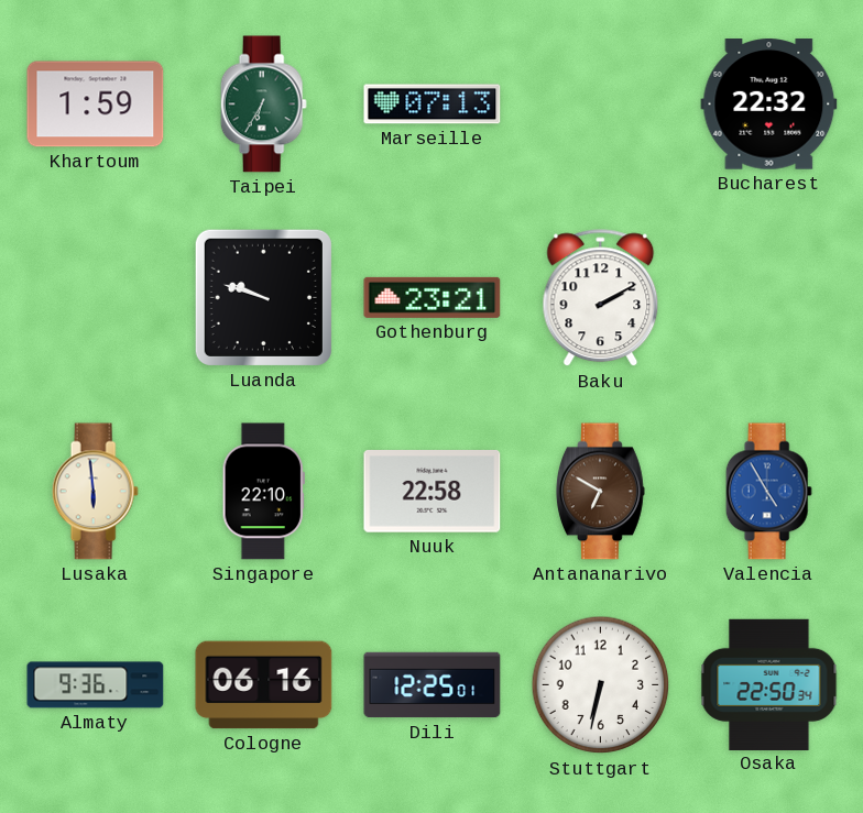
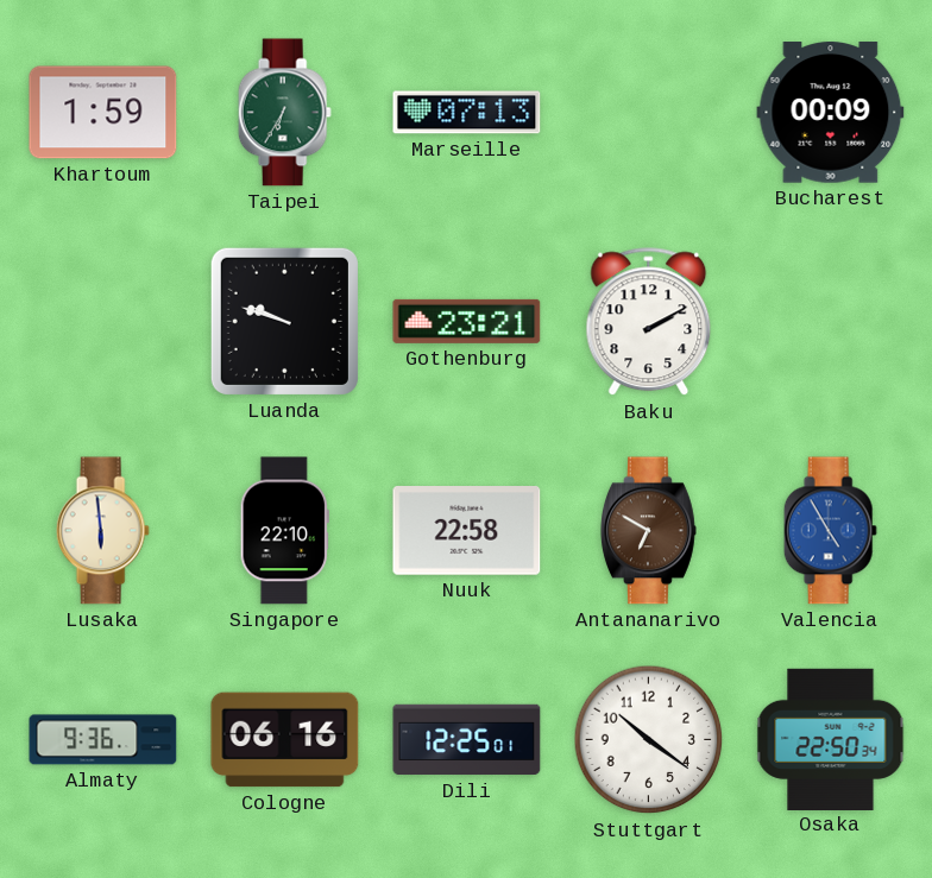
Bucharest: 22:32 -> 00:09
Stuttgart: 6:32 -> 10:21
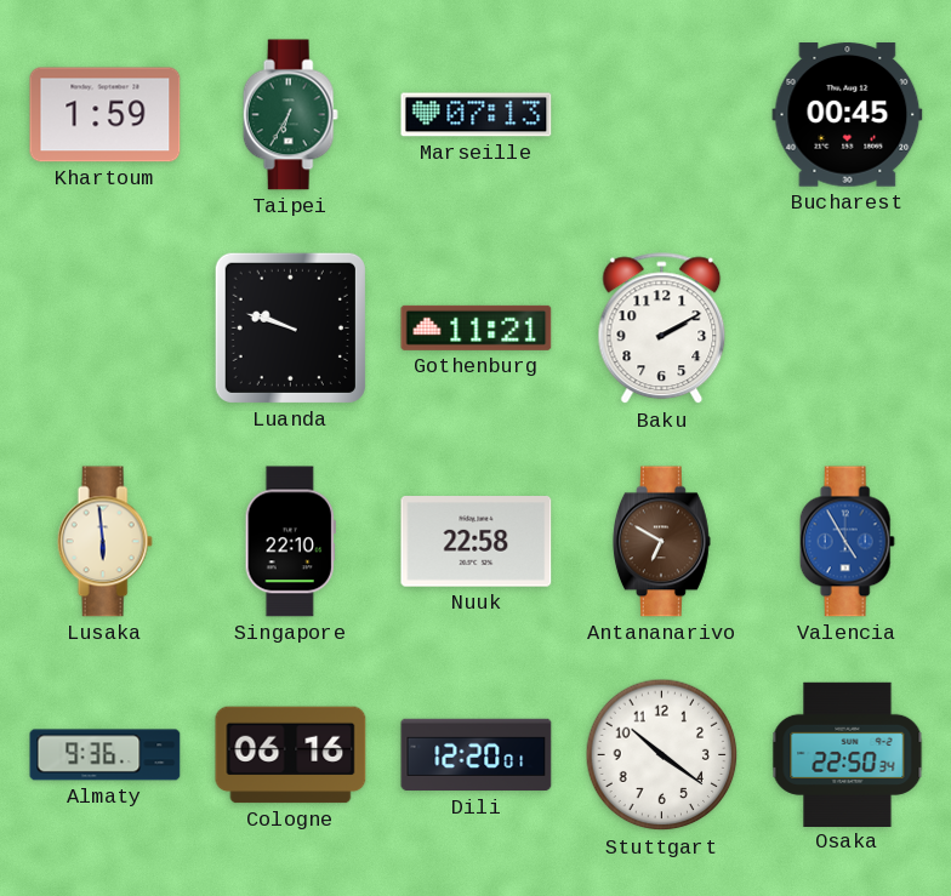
Bucharest: 00:09 -> 00:45
Gothenburg: 23:21 -> 11:21
Dili: 12:25 -> 12:20
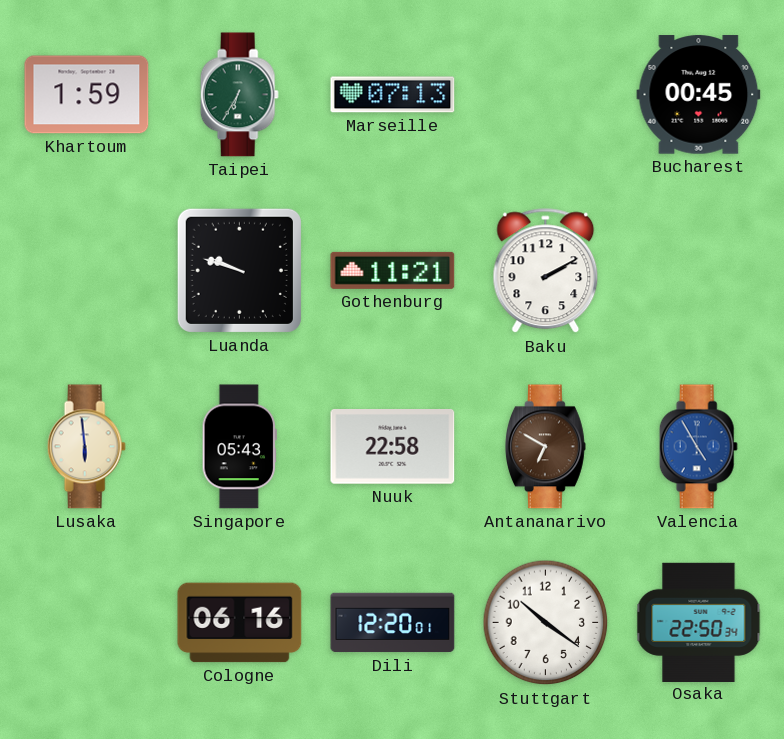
Singapore: 22:10 -> 05:43
Almaty: 9:36 -> none
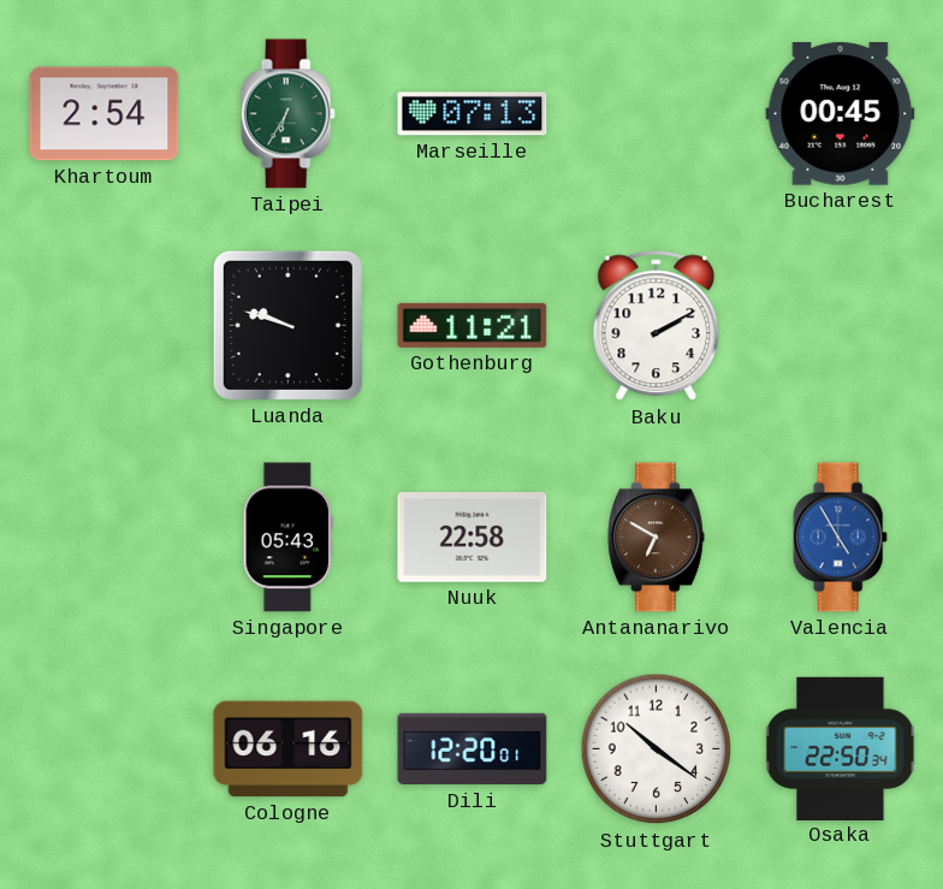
Khartoum: 1:59 -> 2:54
Lusaka: 5:59 -> none
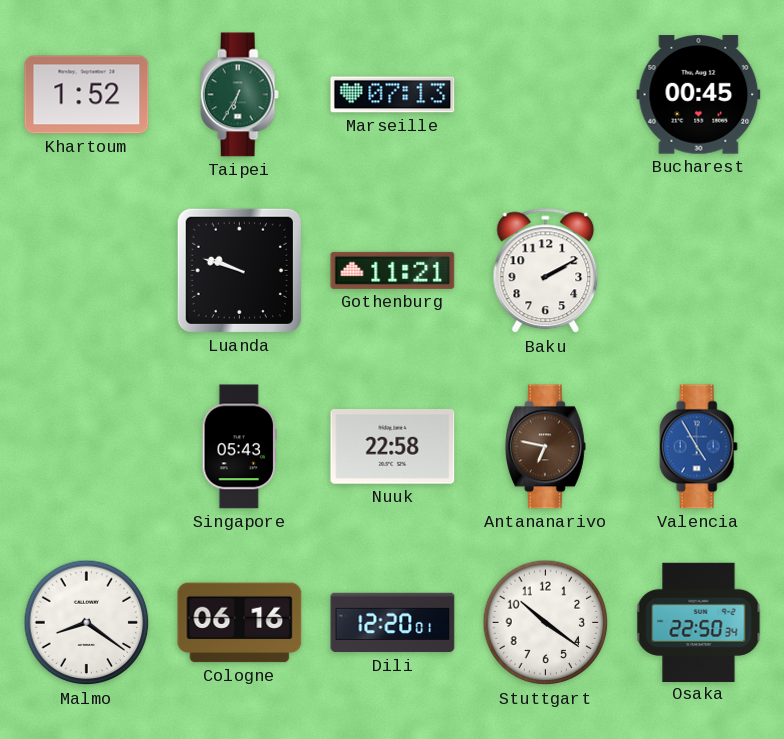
Khartoum: 2:54 -> 1:52
Antananarivo: 6:50 -> 6:47
Malmo: none -> 8:21
